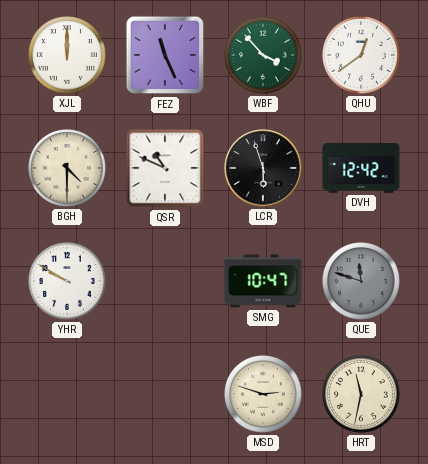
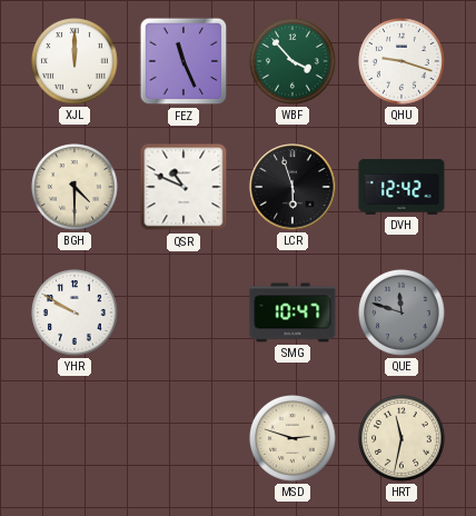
QHU: 12:39 -> 9:18
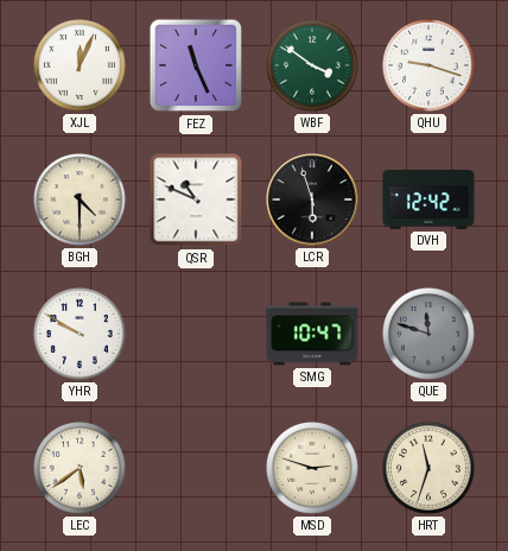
XJL: 12:00 -> 12:04
WBF: 3:53 -> 3:51
LEC: none -> 5:39
HRT: 11:32 -> 11:33
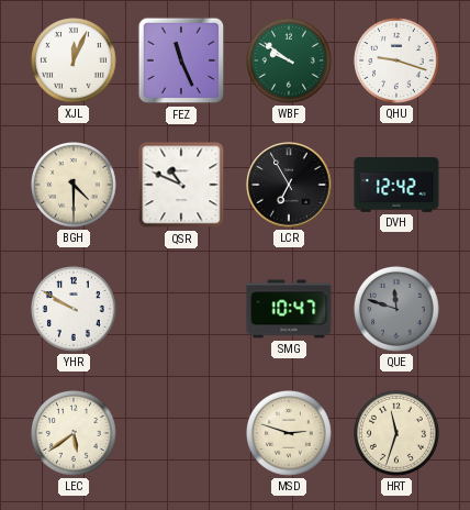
WBF: 3:51 -> 9:51
LCR: 5:57 -> 6:55
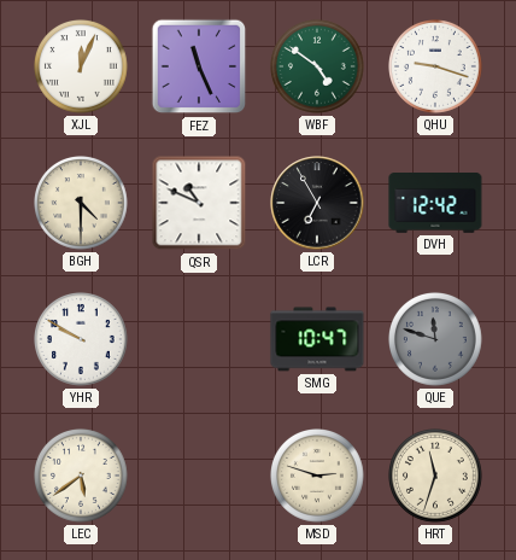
WBF: 9:51 -> 4:51
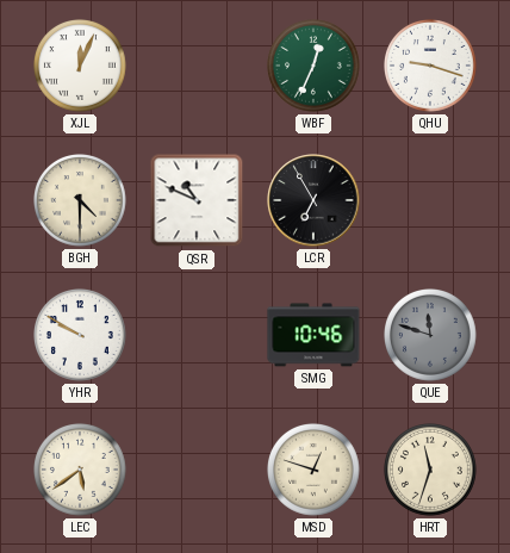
FEZ: 11:26 -> none
WBF: 4:51 -> 12:34
DVH: 12:42 -> none
SMG: 10:47 -> 10:46
MSD: 2:48 -> 12:48
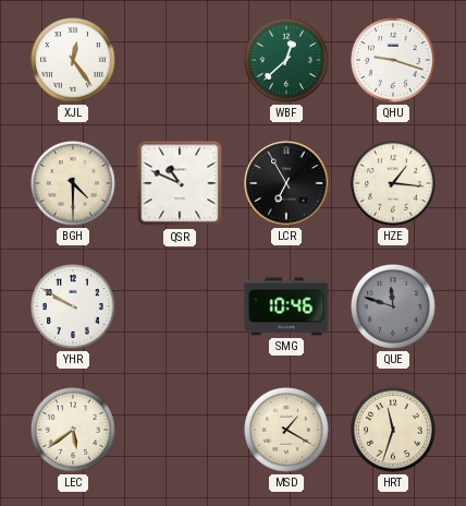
XJL: 12:04 -> 12:24
WBF: 12:34 -> 12:38
HZE: none -> 1:16
MSD: 12:48 -> 1:20
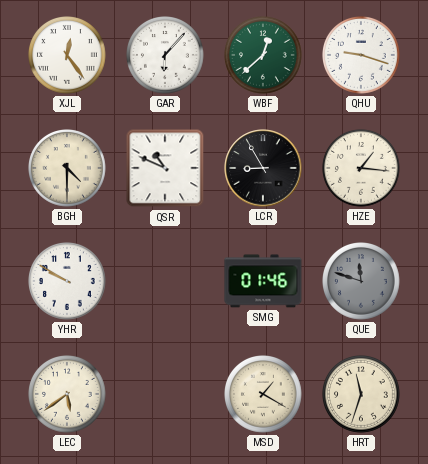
GAR: none -> 6:07
LCR: 6:55 -> 8:55
SMG: 10:46 -> 01:46
